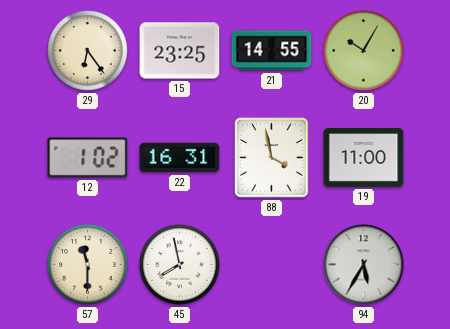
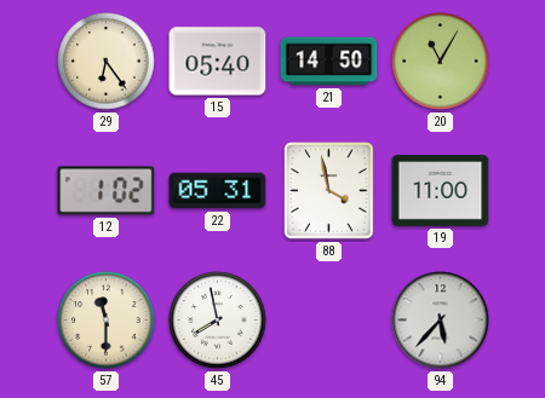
15: 23:25 -> 05:40
21: 14:55 -> 14:50
20: 10:05 -> 11:05
22: 16:31 -> 05:31
94: 5:35 -> 5:37
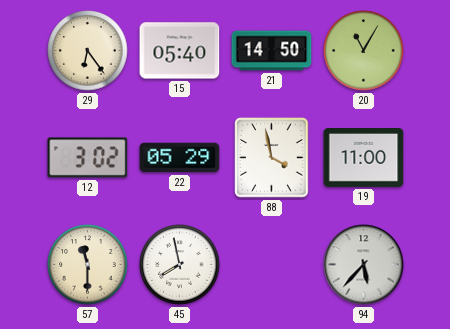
12: 1:02 -> 3:02
22: 05:31 -> 05:29
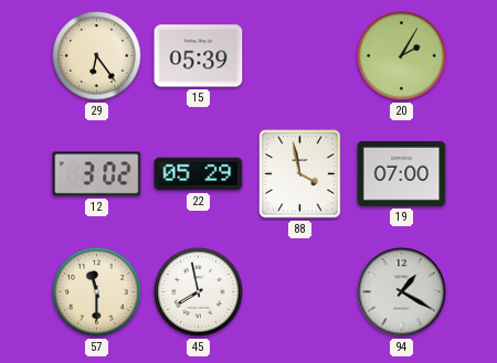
15: 05:40 -> 05:39
21: 14:50 -> none
20: 11:05 -> 2:05
19: 11:00 -> 07:00
94: 5:37 -> 1:20
